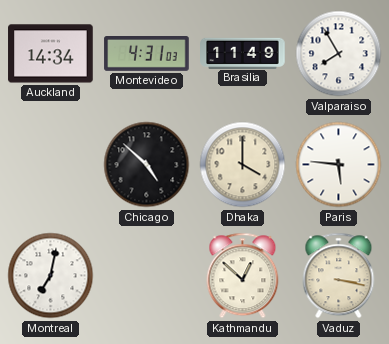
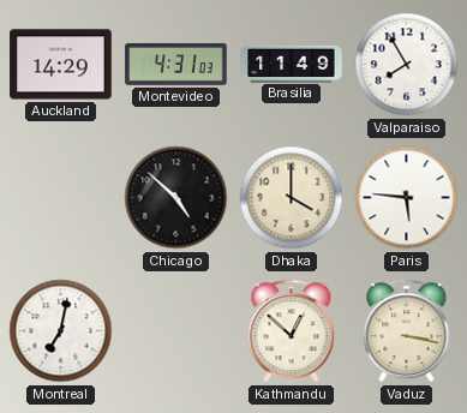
Auckland: 14:34 -> 14:29
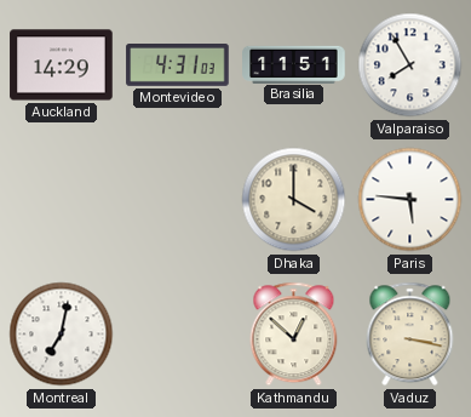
Brasilia: 11:49 -> 11:51
Chicago: 4:52 -> none
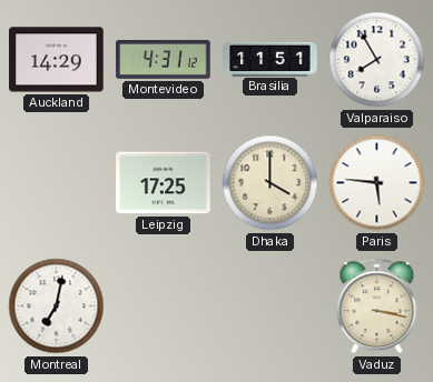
Montevideo: 4:31:03 -> 4:31:12
Leipzig: none -> 17:25
Kathmandu: 12:52 -> none
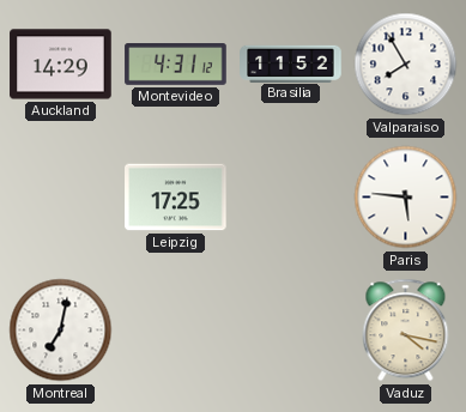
Brasilia: 11:51 -> 11:52
Dhaka: 4:00 -> none
Vaduz: 3:17 -> 4:17
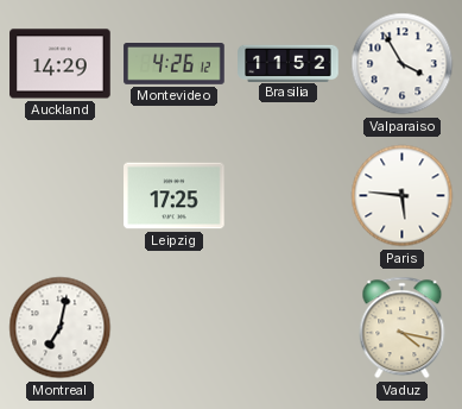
Montevideo: 4:31 -> 4:26
Valparaiso: 7:55 -> 3:55
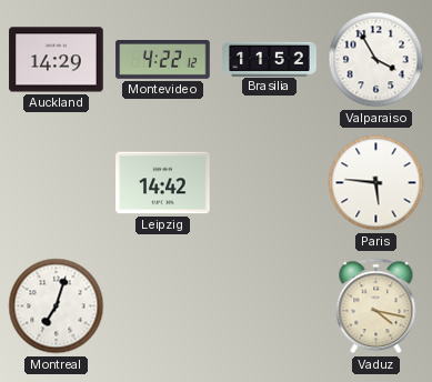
Montevideo: 4:26 -> 4:22
Leipzig: 17:25 -> 14:42
Montreal: 7:02 -> 7:03
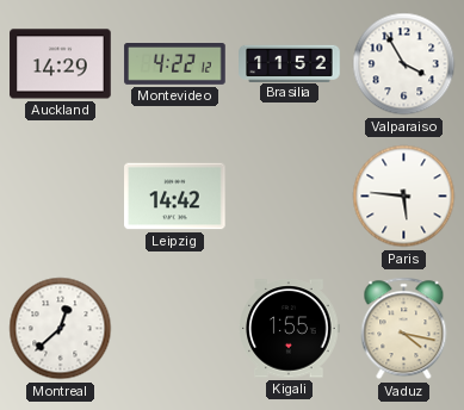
Montreal: 7:03 -> 12:38
Kigali: none -> 1:55
